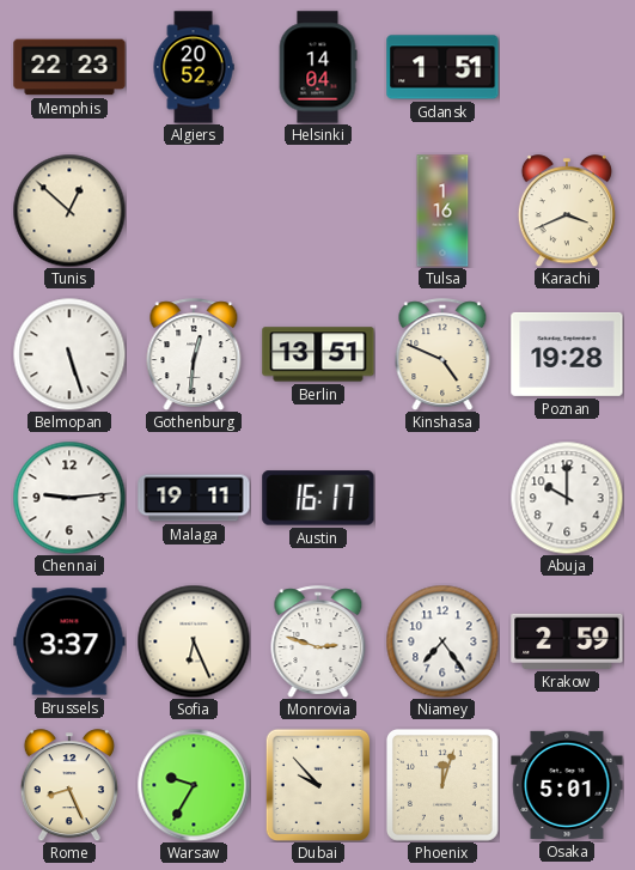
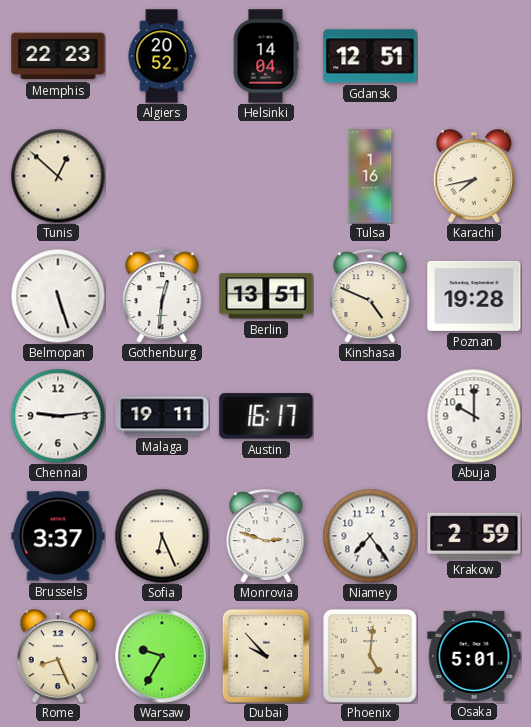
Gdansk: 1:51 -> 12:51
Karachi: 3:41 -> 7:43
Phoenix: 12:03 -> 5:01
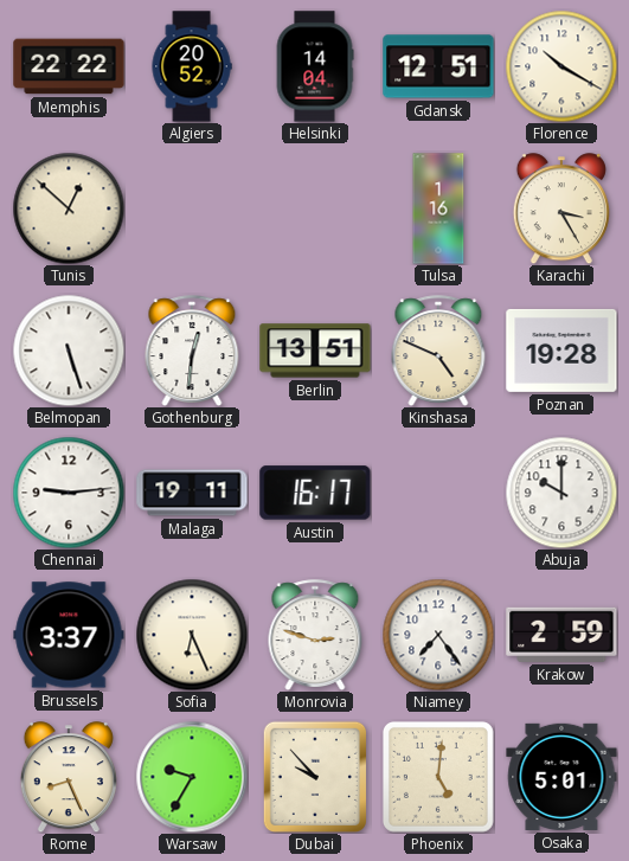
Memphis: 22:23 -> 22:22
Florence: none -> 10:20
Karachi: 7:43 -> 3:25
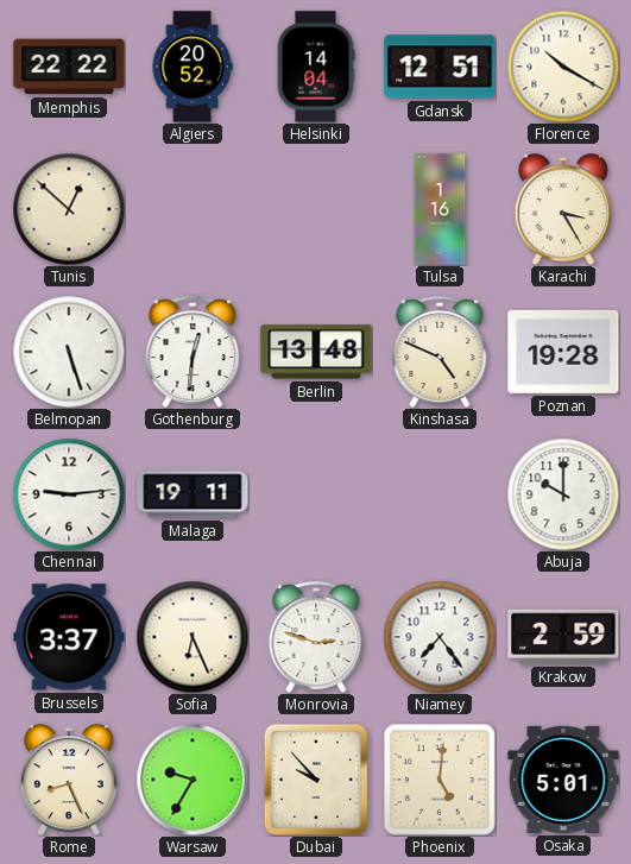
Berlin: 13:51 -> 13:48
Austin: 16:17 -> none
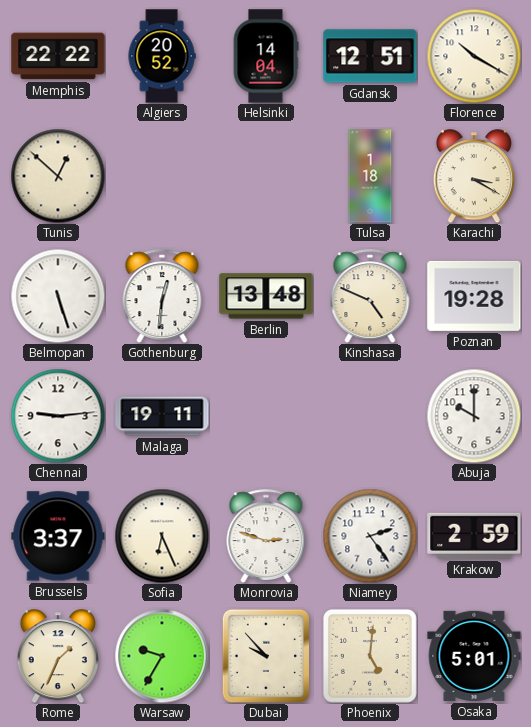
Tulsa: 1:16 -> 1:18
Karachi: 3:25 -> 3:20
Niamey: 7:24 -> 2:24
Rome: 8:26 -> 1:34
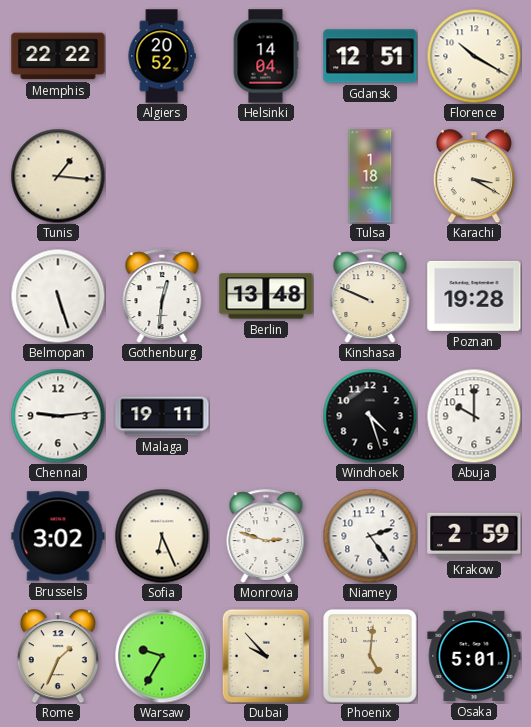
Tunis: 12:52 -> 1:16
Kinshasa: 4:49 -> 9:49
Windhoek: none -> 4:27
Brussels: 3:37 -> 3:02
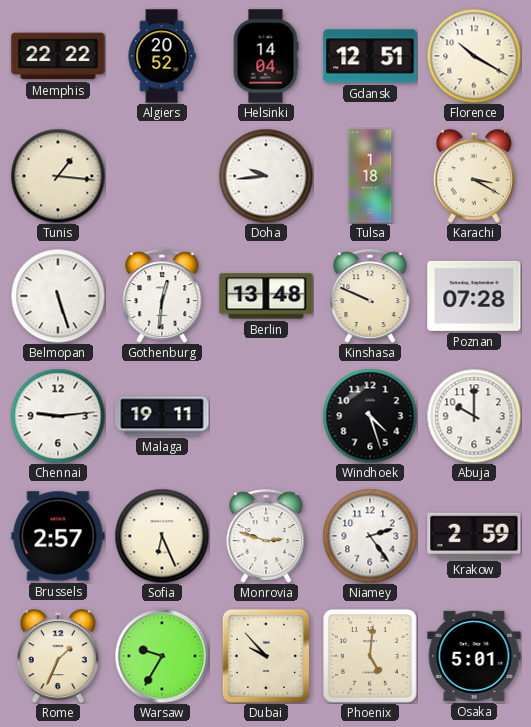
Doha: none -> 9:44
Poznan: 19:28 -> 07:28
Brussels: 3:02 -> 2:57
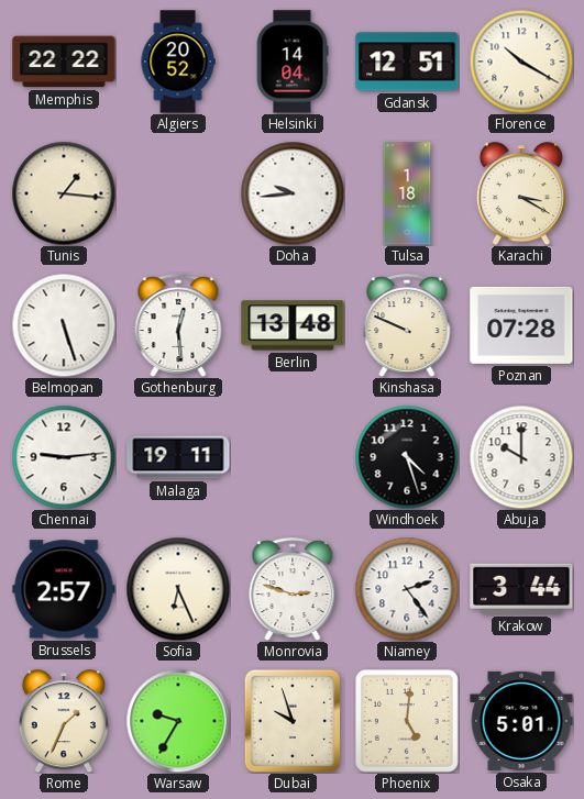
Gothenburg: 12:31 -> 12:29
Krakow: 2:59 -> 3:44
Dubai: 9:53 -> 9:57
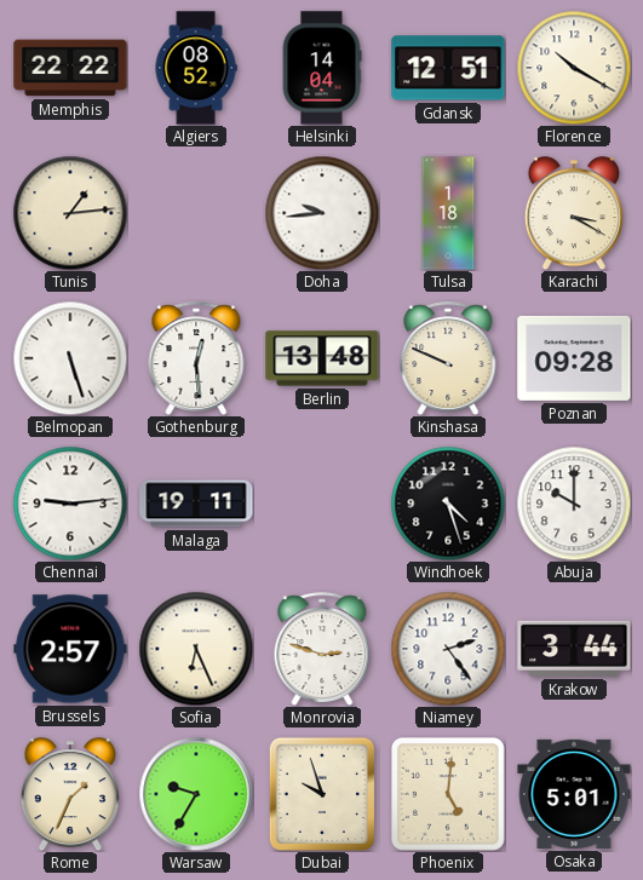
Algiers: 20:52 -> 08:52
Tunis: 1:16 -> 1:14
Poznan: 07:28 -> 09:28
